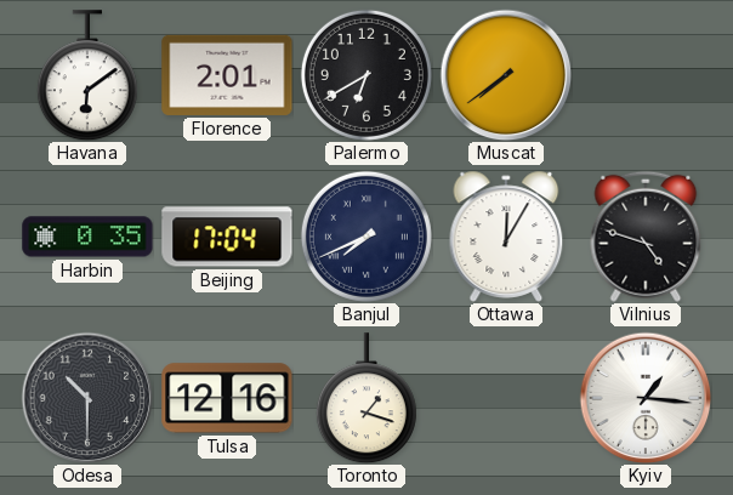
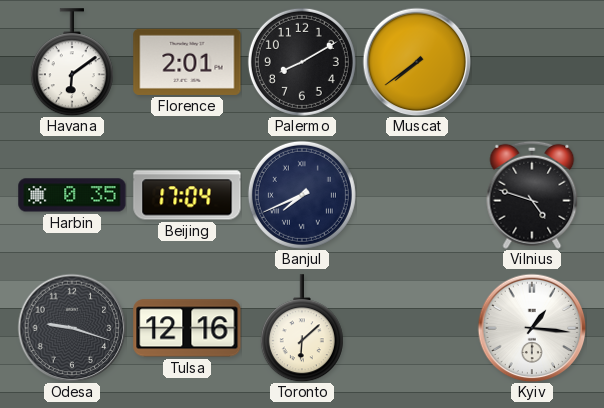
Palermo: 6:40 -> 8:10
Ottawa: 12:05 -> none
Odesa: 10:30 -> 9:18
Toronto: 1:18 -> 6:08
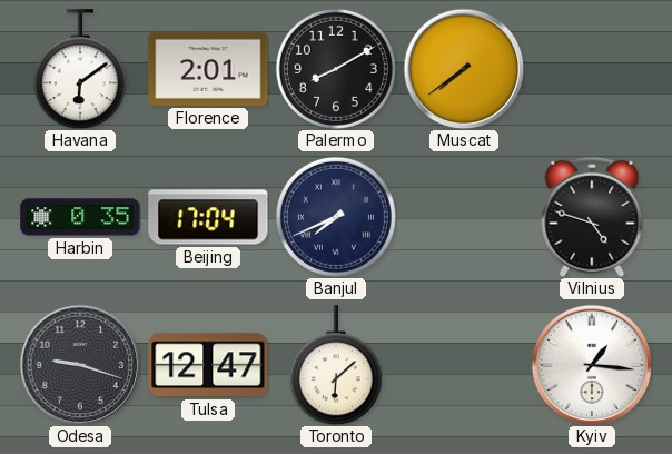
Tulsa: 12:16 -> 12:47
